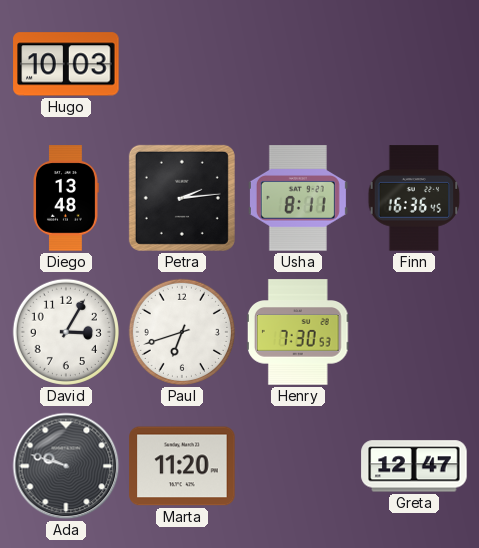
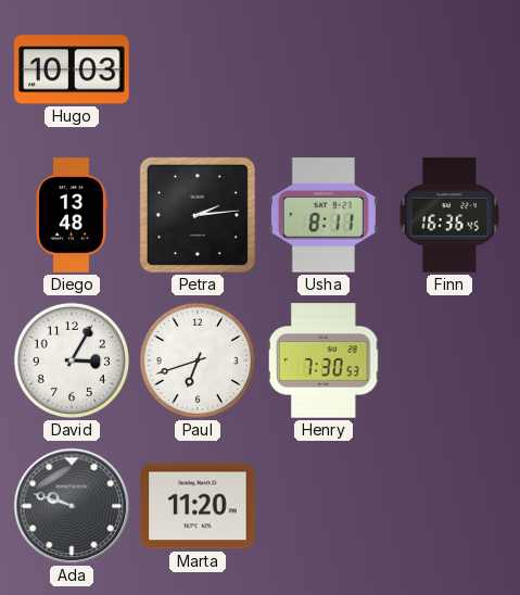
Greta: 12:47 -> none
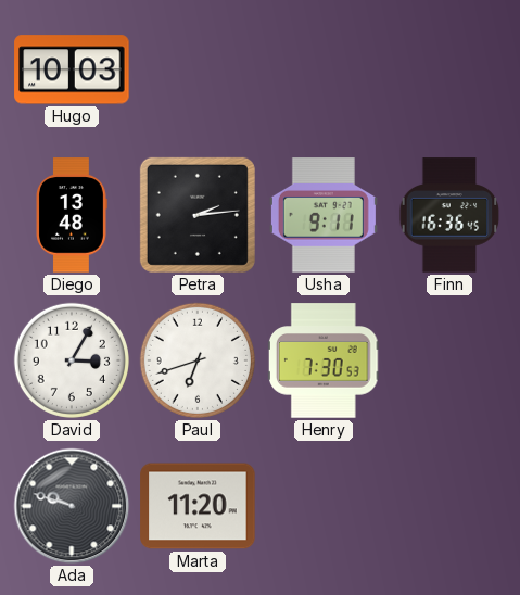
Usha: 8:11 -> 9:11
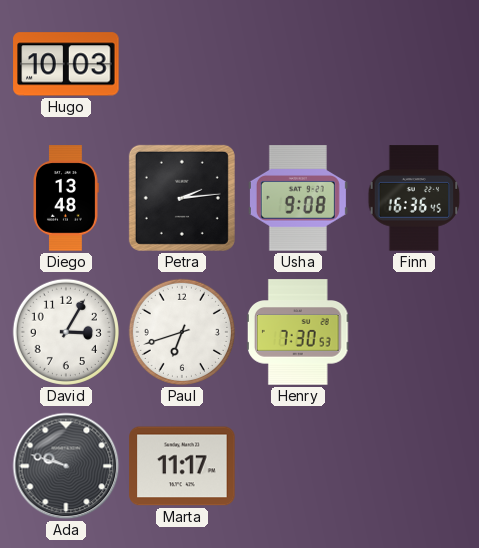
Usha: 9:11 -> 9:08
Marta: 11:20 -> 11:17
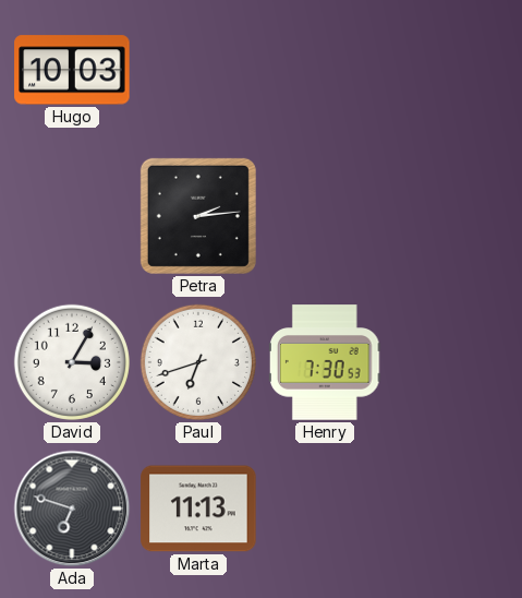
Diego: 13:48 -> none
Usha: 9:08 -> none
Finn: 16:36 -> none
Ada: 9:48 -> 6:48
Marta: 11:17 -> 11:13
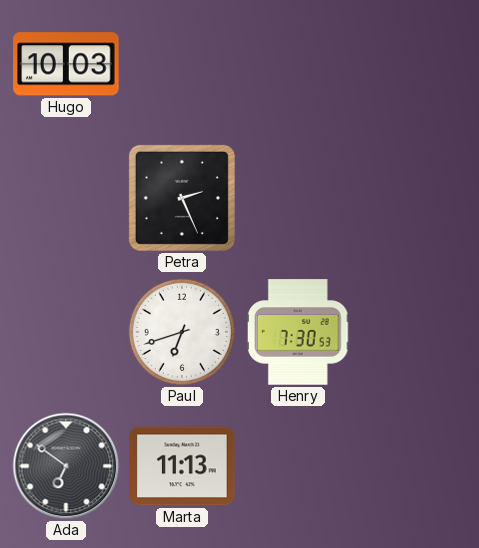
Petra: 2:14 -> 2:26
David: 3:05 -> none
Ada: 6:48 -> 6:51
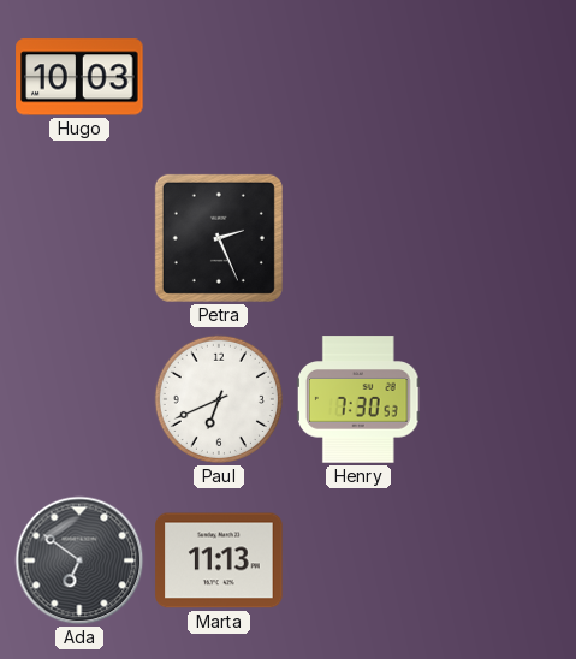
Paul: 6:42 -> 6:41
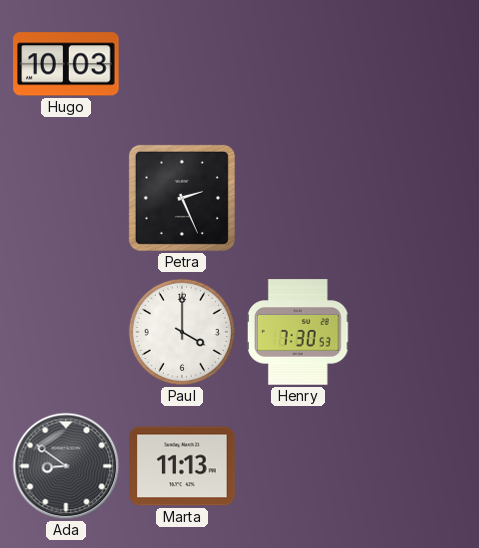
Paul: 6:41 -> 4:00
Ada: 6:51 -> 8:51
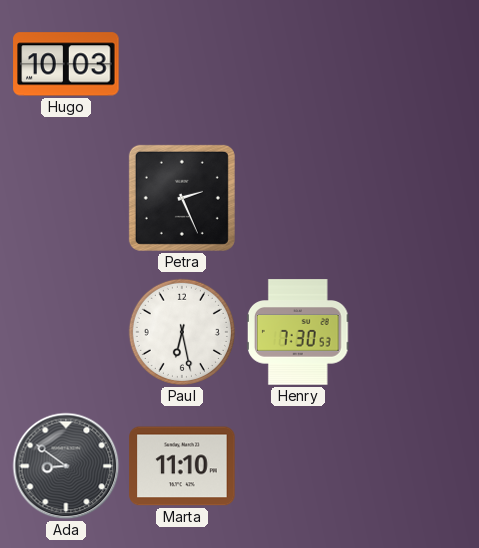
Paul: 4:00 -> 6:28
Marta: 11:13 -> 11:10
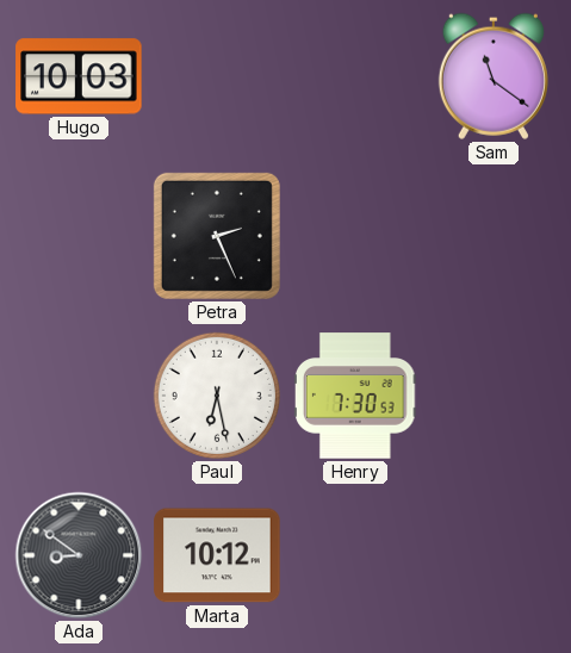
Sam: none -> 11:21
Marta: 11:10 -> 10:12
